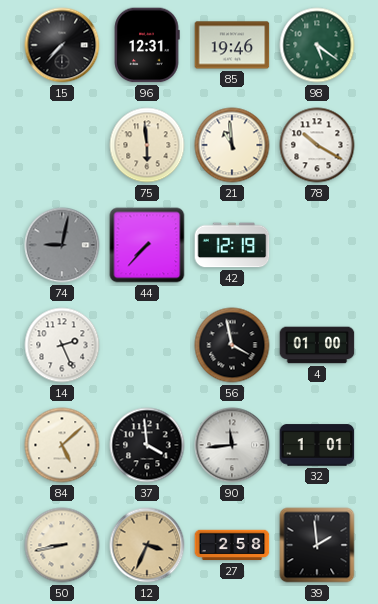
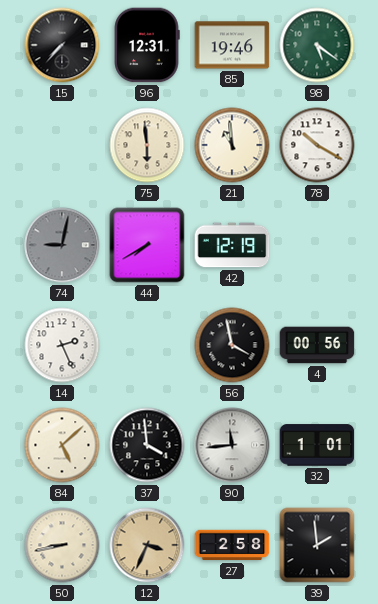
44: 7:37 -> 7:40
4: 01:00 -> 00:56
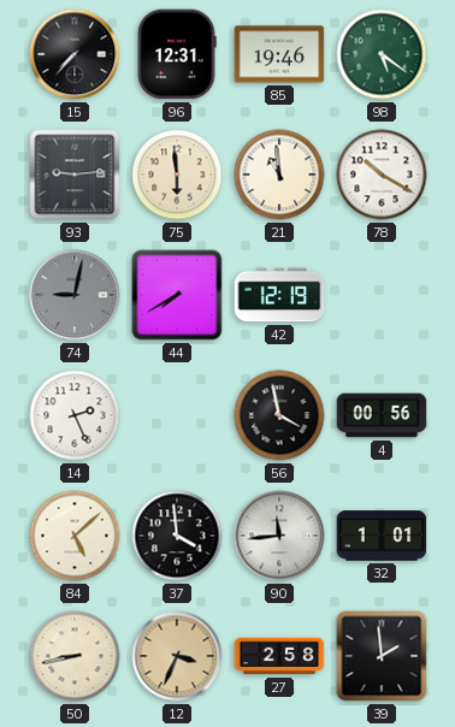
93: none -> 9:14
